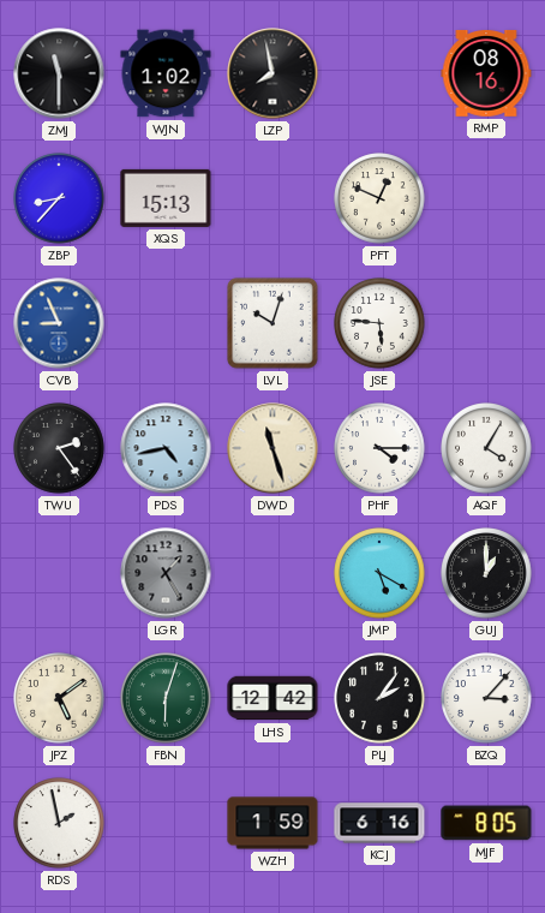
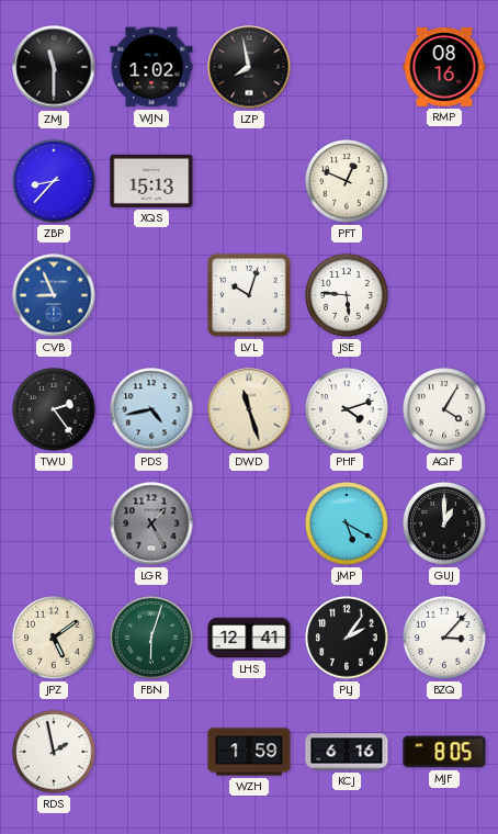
PHF: 4:15 -> 4:12
LHS: 12:42 -> 12:41
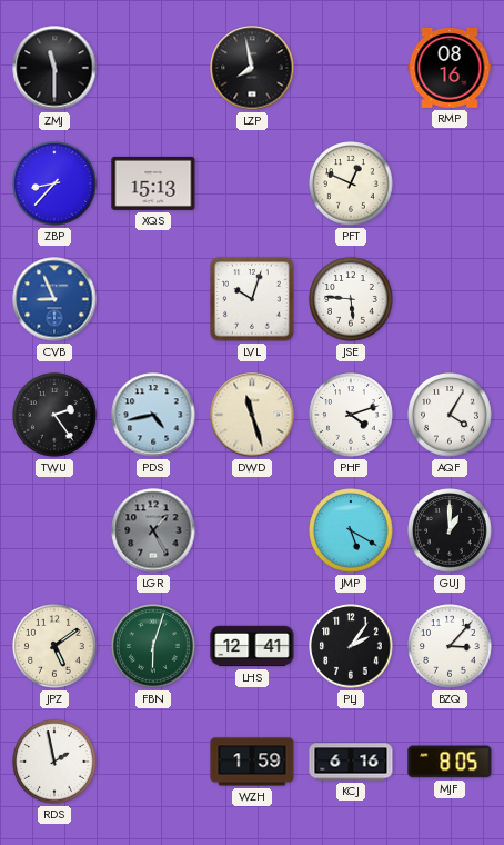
WJN: 1:02 -> none
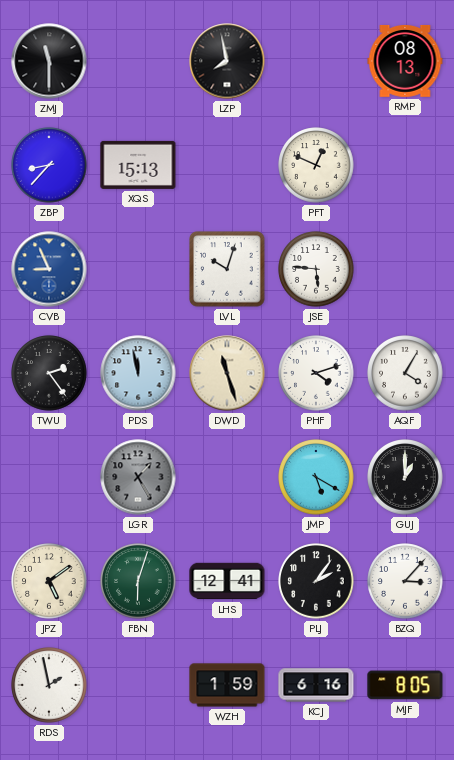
RMP: 08:16 -> 08:13
PDS: 4:43 -> 11:58
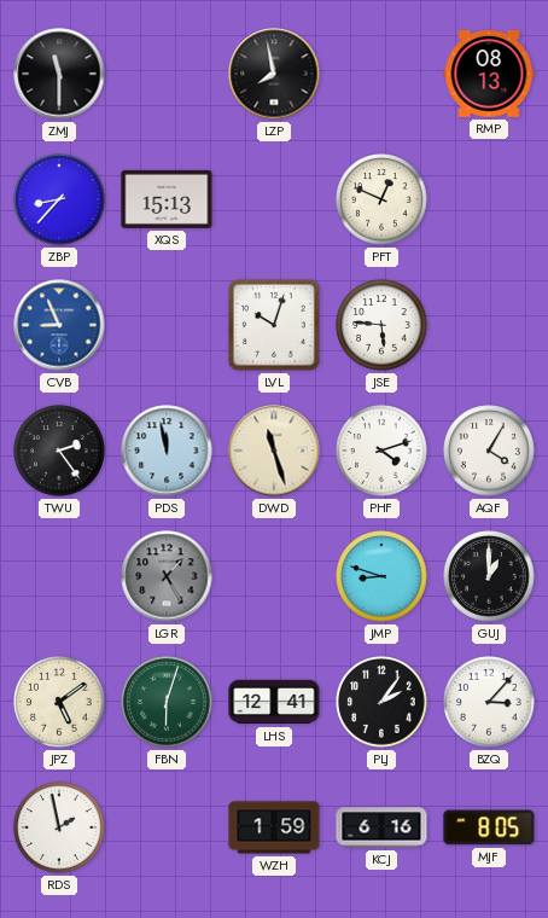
JMP: 5:20 -> 8:48
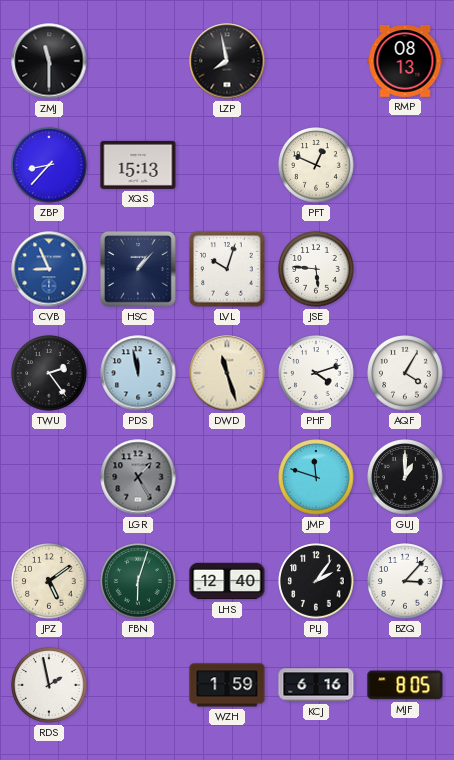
HSC: none -> 1:07
JMP: 8:48 -> 11:48
LHS: 12:41 -> 12:40
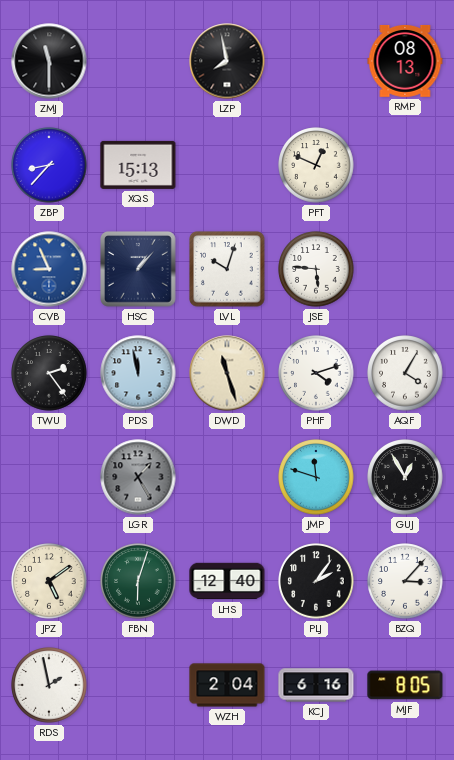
GUJ: 1:00 -> 12:55
WZH: 1:59 -> 2:04
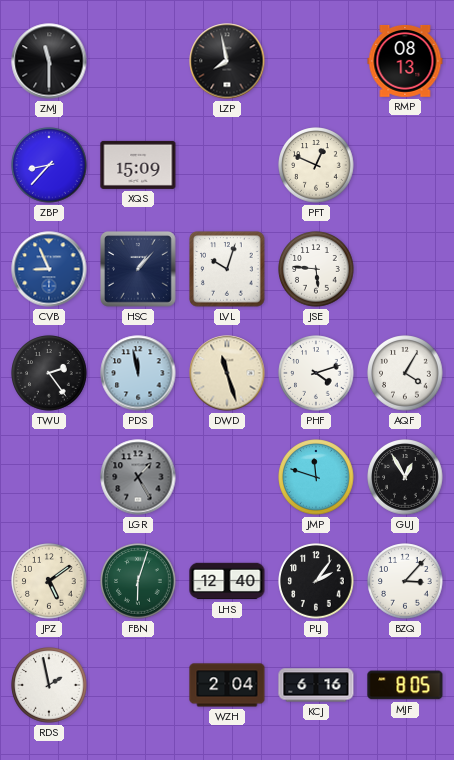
XQS: 15:13 -> 15:09
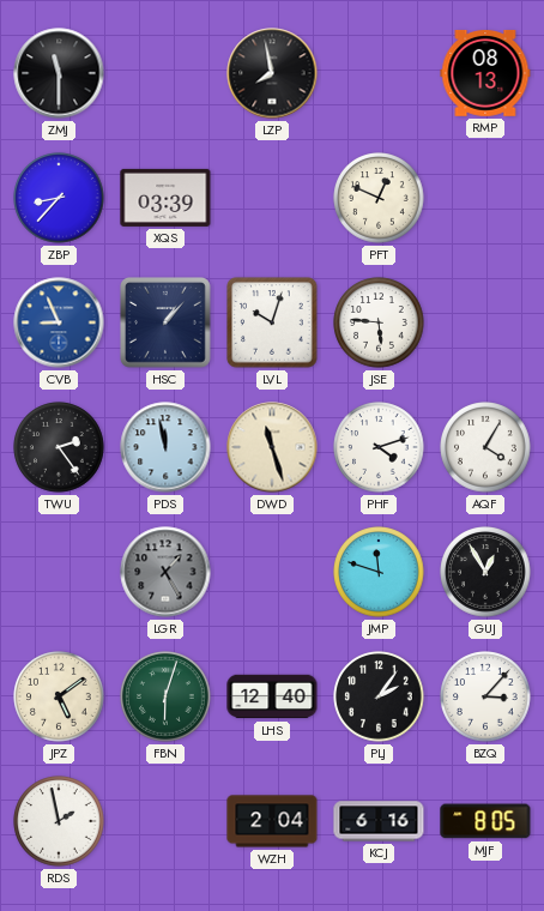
XQS: 15:09 -> 03:39
